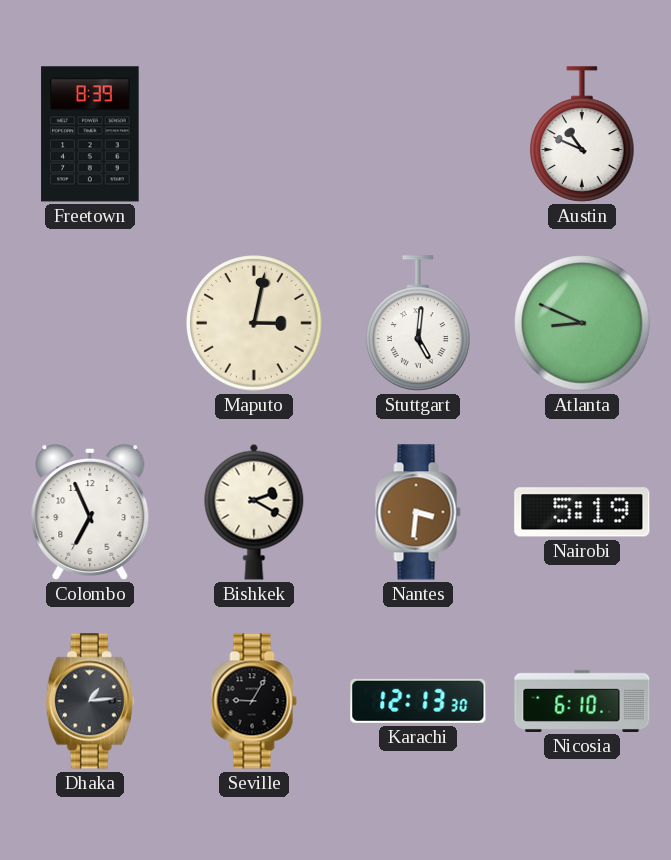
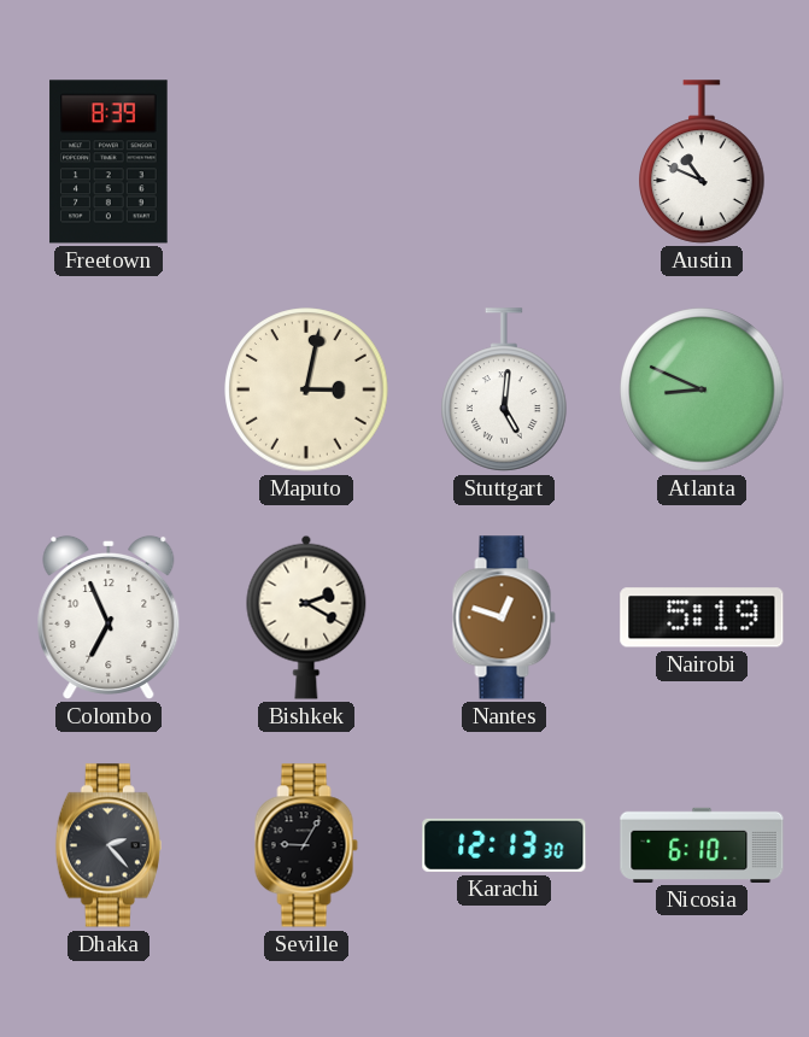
Nantes: 3:31 -> 12:48
Dhaka: 1:14 -> 2:23
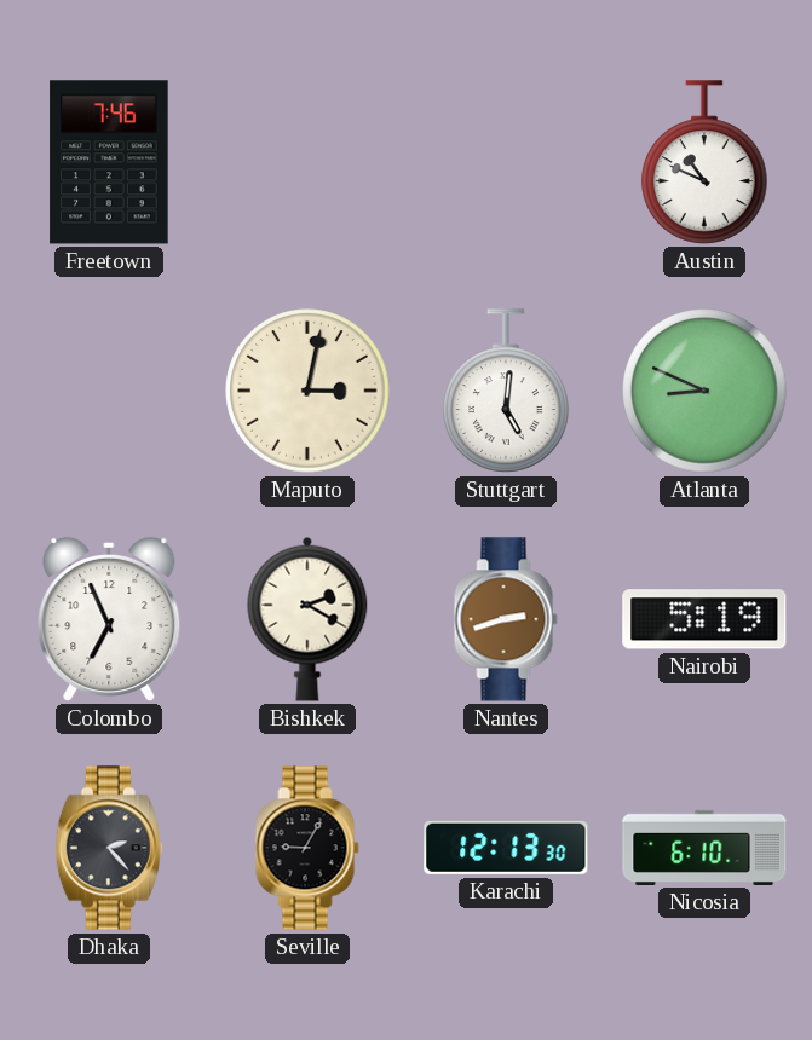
Freetown: 8:39 -> 7:46
Nantes: 12:48 -> 2:42
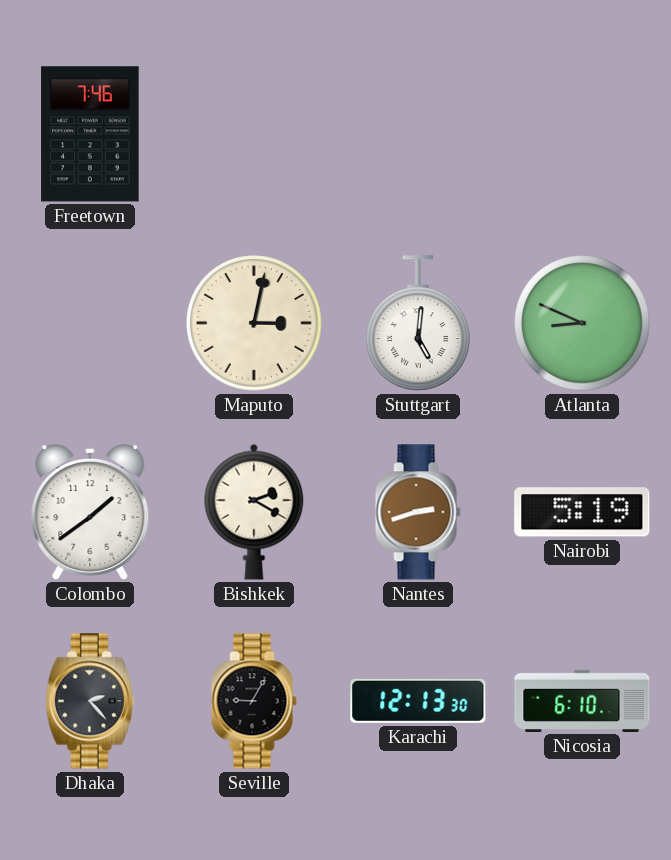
Austin: 10:49 -> none
Colombo: 6:56 -> 1:39
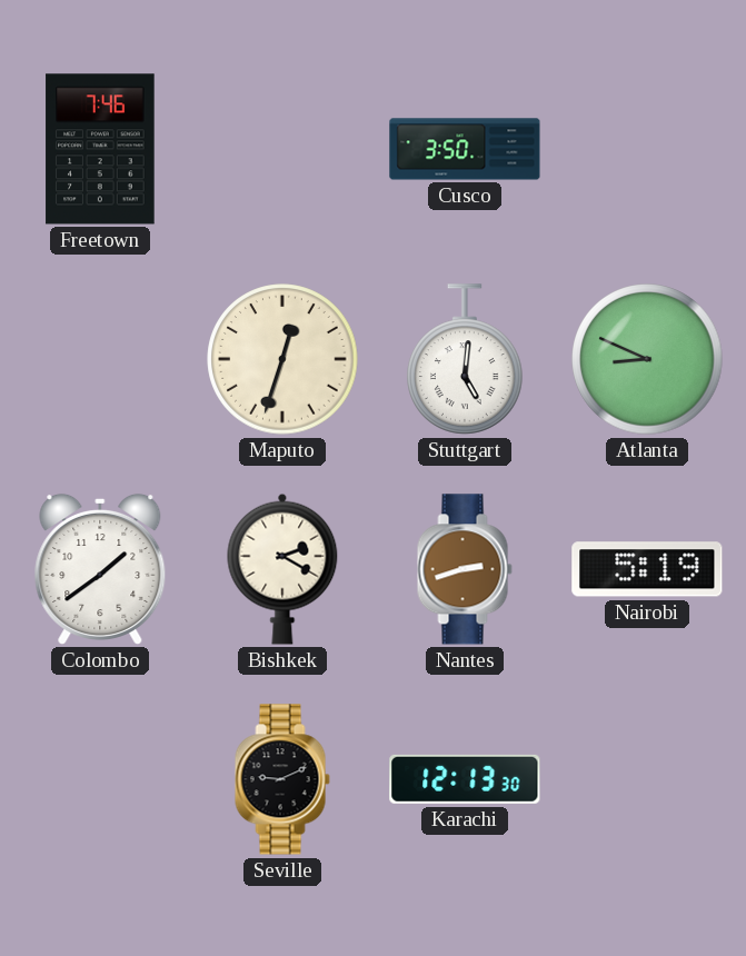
Cusco: none -> 3:50
Maputo: 3:02 -> 12:33
Dhaka: 2:23 -> none
Seville: 9:05 -> 9:11
Nicosia: 6:10 -> none
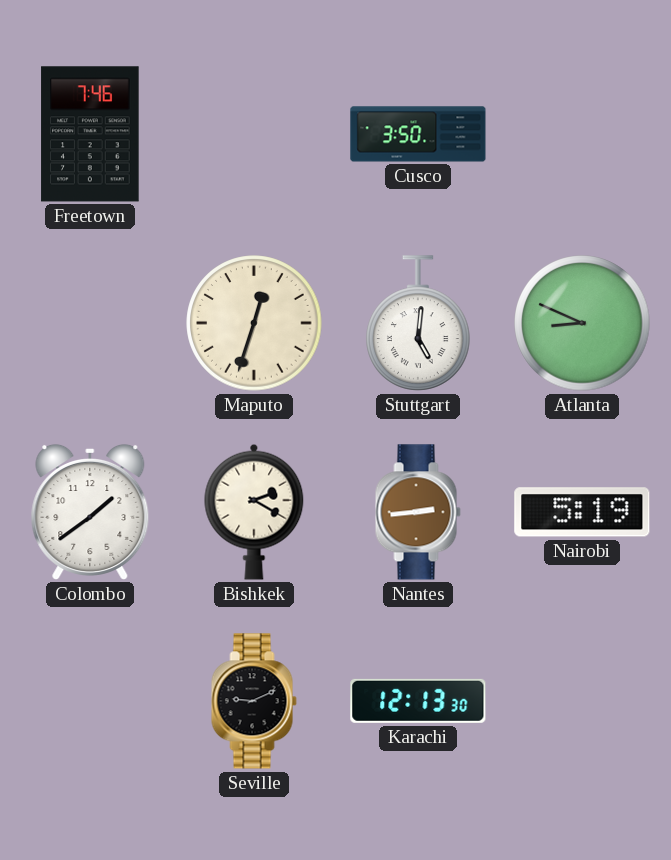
Nantes: 2:42 -> 2:44
